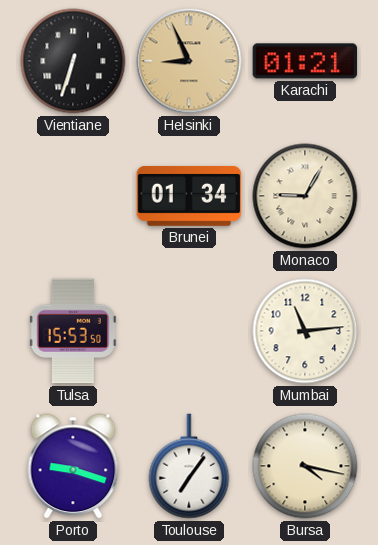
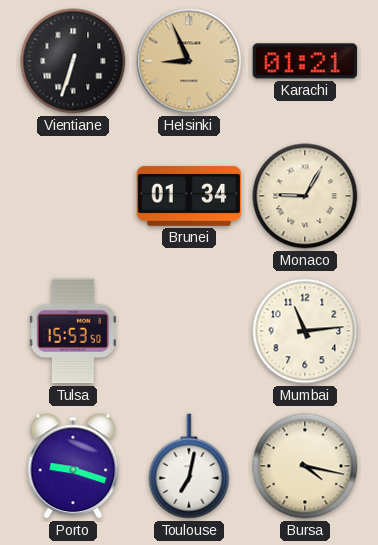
Toulouse: 7:06 -> 7:02
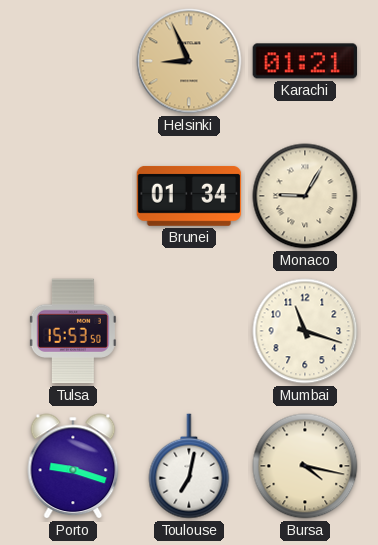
Vientiane: 6:33 -> none
Mumbai: 11:14 -> 11:18
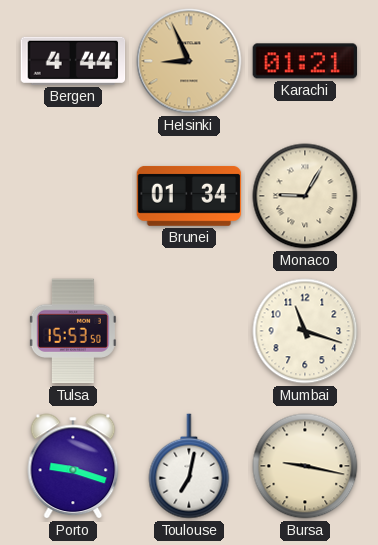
Bergen: none -> 4:44
Bursa: 4:17 -> 9:17
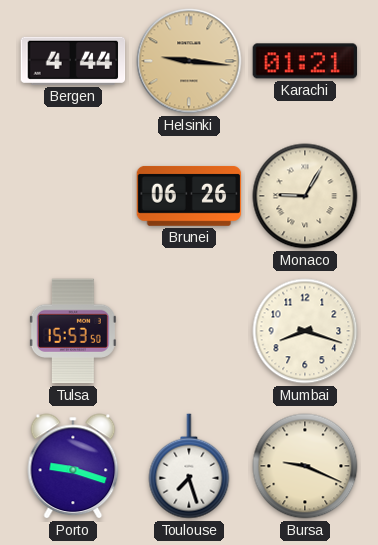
Helsinki: 8:56 -> 9:16
Brunei: 01:34 -> 06:26
Mumbai: 11:18 -> 8:18
Toulouse: 7:02 -> 7:27
Bursa: 9:17 -> 9:19
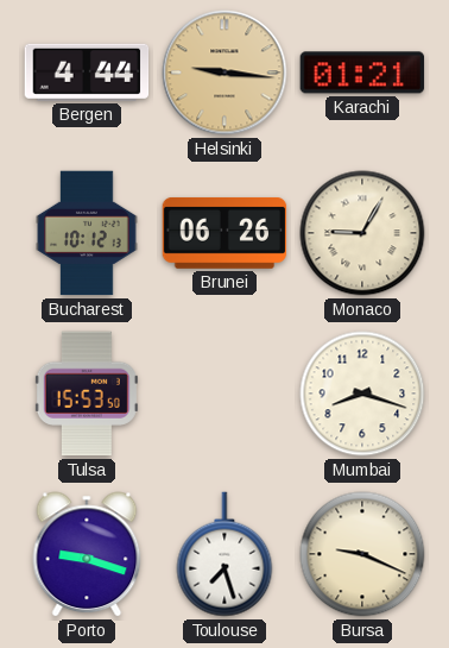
Bucharest: none -> 10:12
